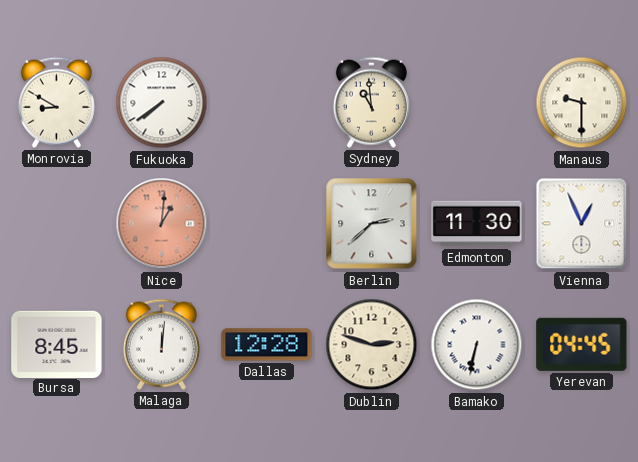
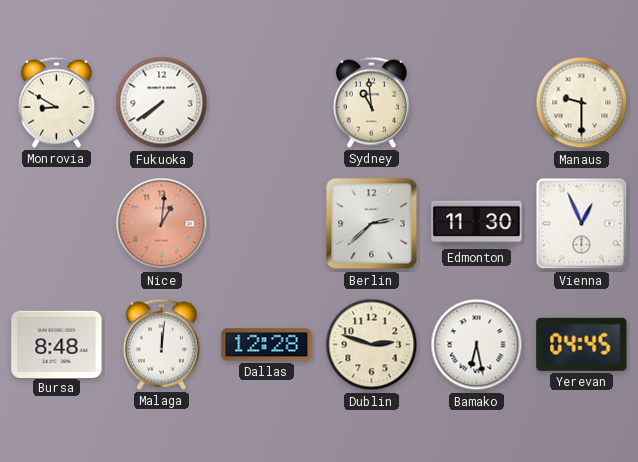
Bursa: 8:45 -> 8:48
Bamako: 6:32 -> 6:28
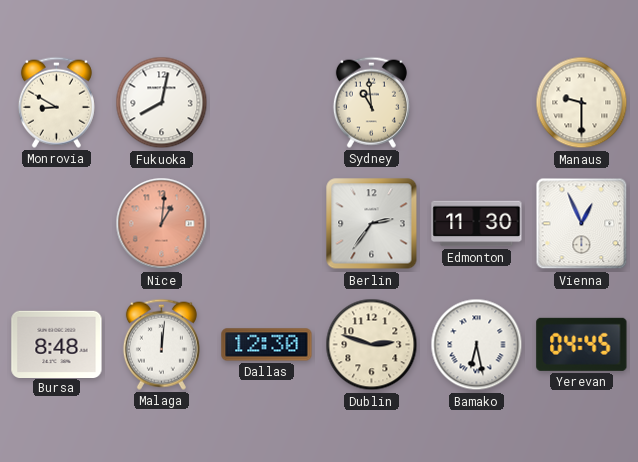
Fukuoka: 7:39 -> 8:02
Berlin: 2:38 -> 2:36
Dallas: 12:28 -> 12:30
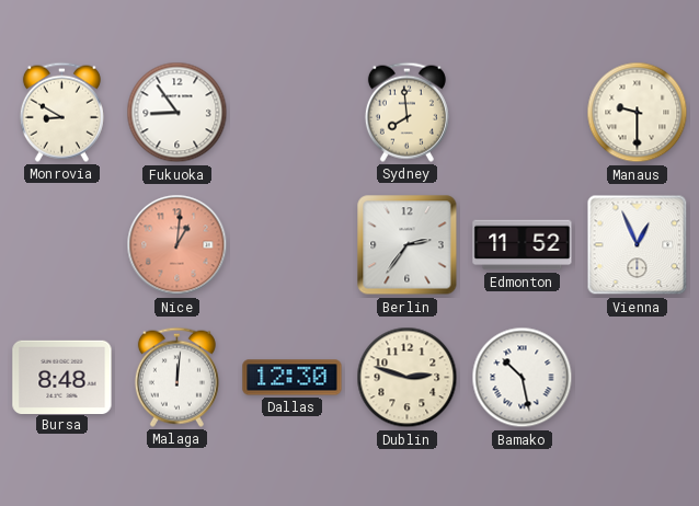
Fukuoka: 8:02 -> 8:54
Sydney: 10:59 -> 7:59
Edmonton: 11:30 -> 11:52
Bamako: 6:28 -> 10:28
Yerevan: 04:45 -> none
